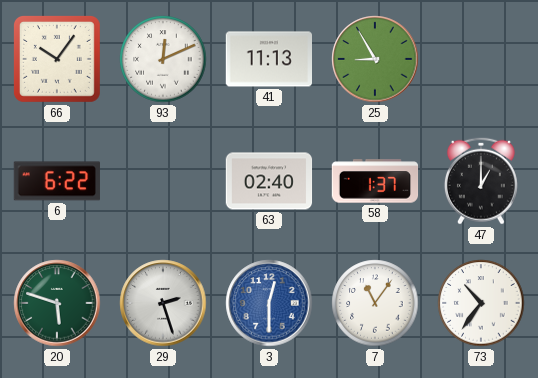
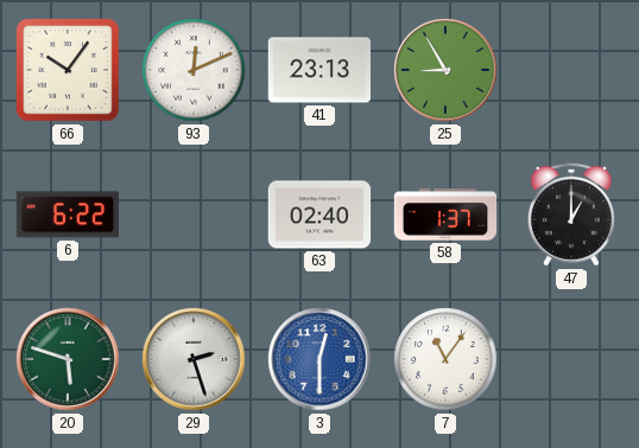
41: 11:13 -> 23:13
73: 10:36 -> none
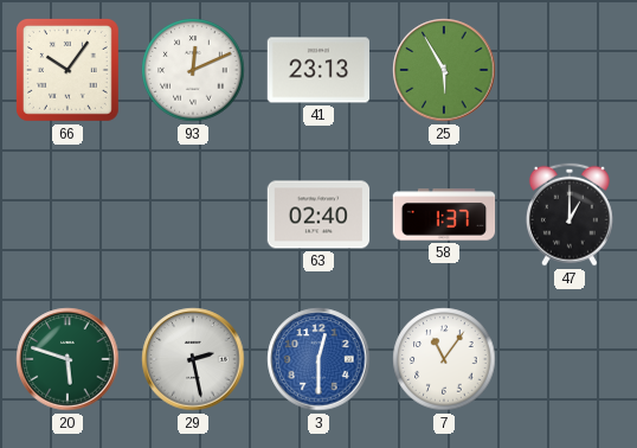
25: 8:55 -> 5:55
6: 6:22 -> none
29: 2:27 -> 2:28
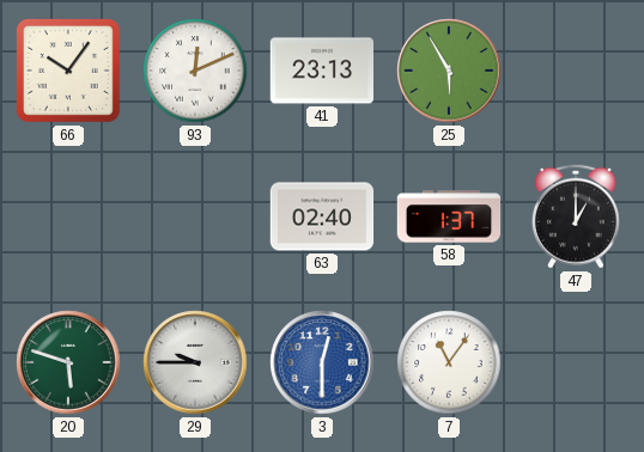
29: 2:28 -> 9:45
